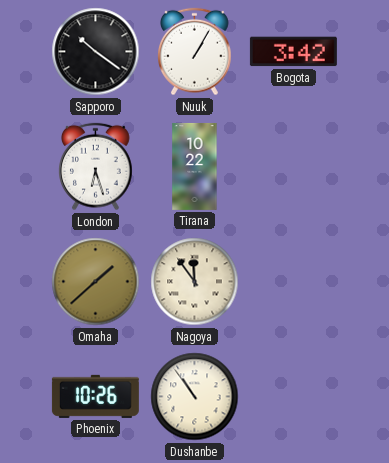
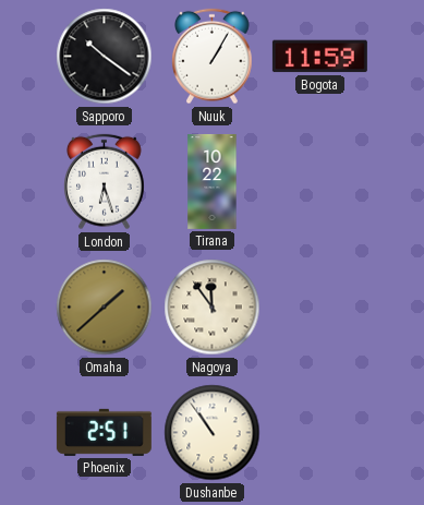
Bogota: 3:42 -> 11:59
Phoenix: 10:26 -> 2:51
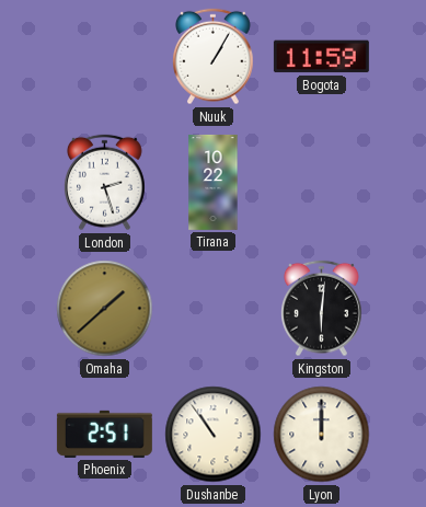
Sapporo: 10:21 -> none
London: 6:27 -> 2:27
Nagoya: 11:54 -> none
Kingston: none -> 6:01
Lyon: none -> 12:00
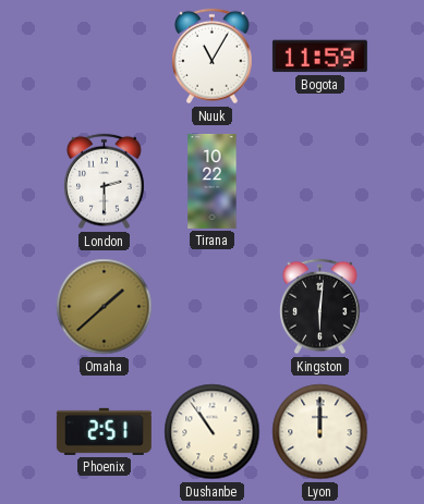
Nuuk: 1:05 -> 11:05
London: 2:27 -> 2:30
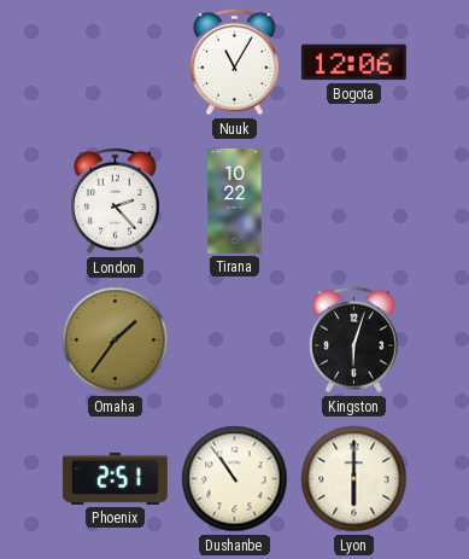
Bogota: 11:59 -> 12:06
London: 2:30 -> 2:23
Omaha: 1:38 -> 1:36
Kingston: 6:01 -> 6:03
Lyon: 12:00 -> 6:00
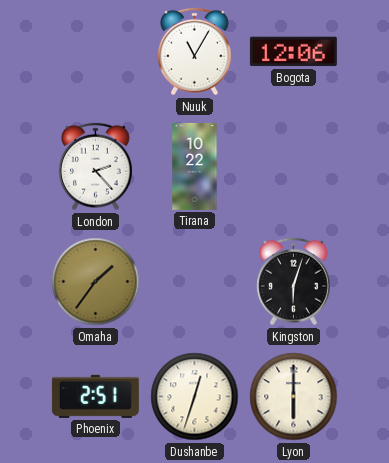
Dushanbe: 10:54 -> 12:33
